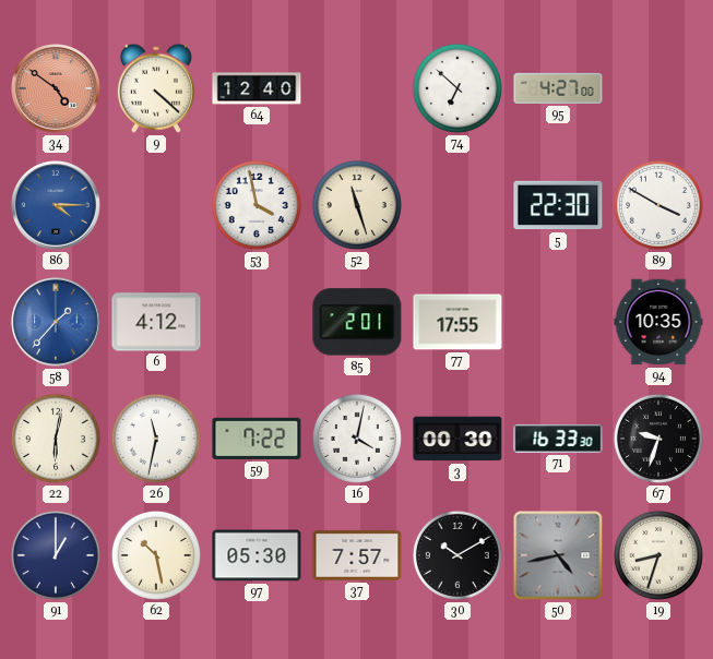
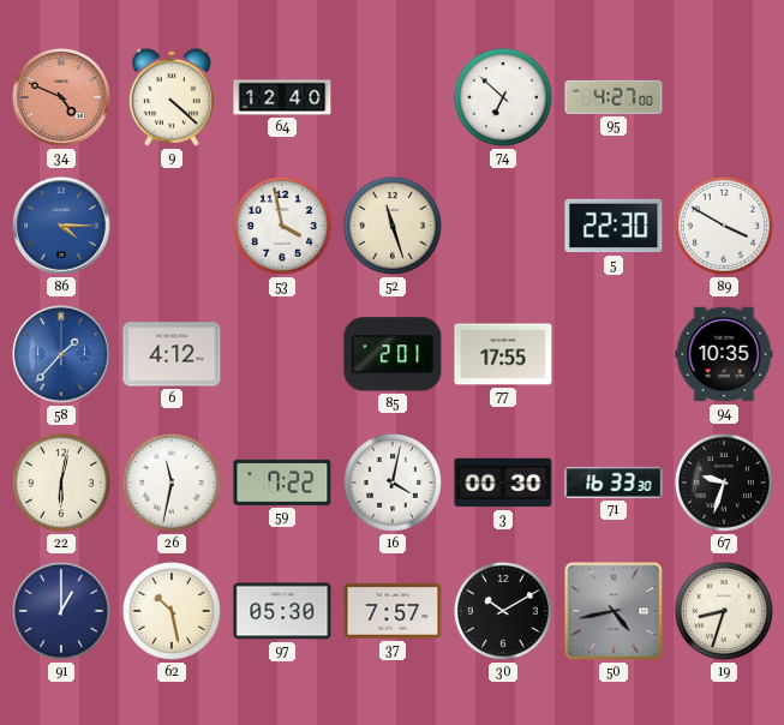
34: 4:51 -> 4:49
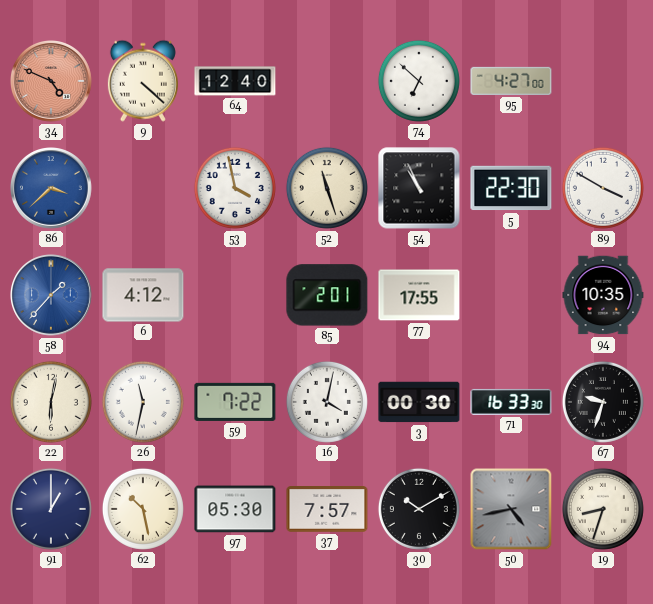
86: 4:15 -> 3:38
54: none -> 10:56
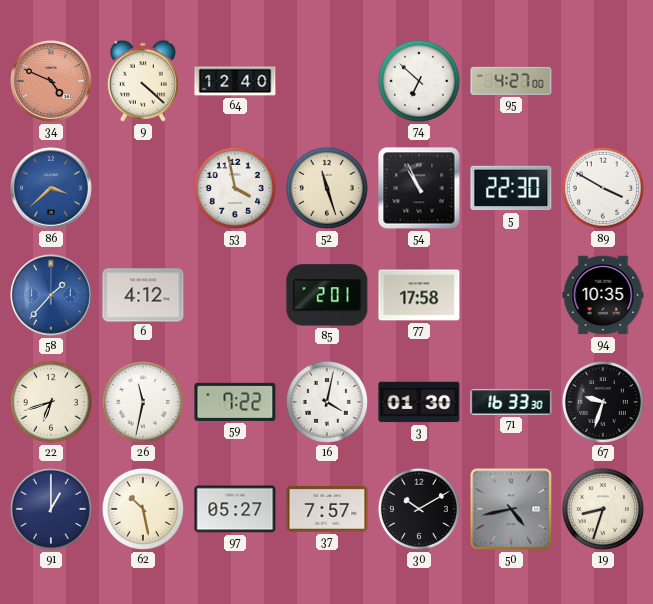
77: 17:55 -> 17:58
22: 6:02 -> 6:42
3: 00:30 -> 01:30
97: 05:30 -> 05:27
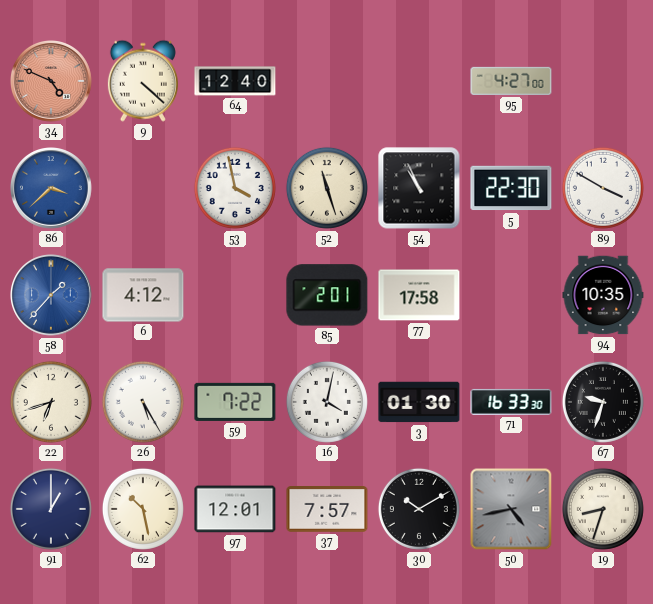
74: 6:52 -> none
26: 11:32 -> 5:25
97: 05:27 -> 12:01
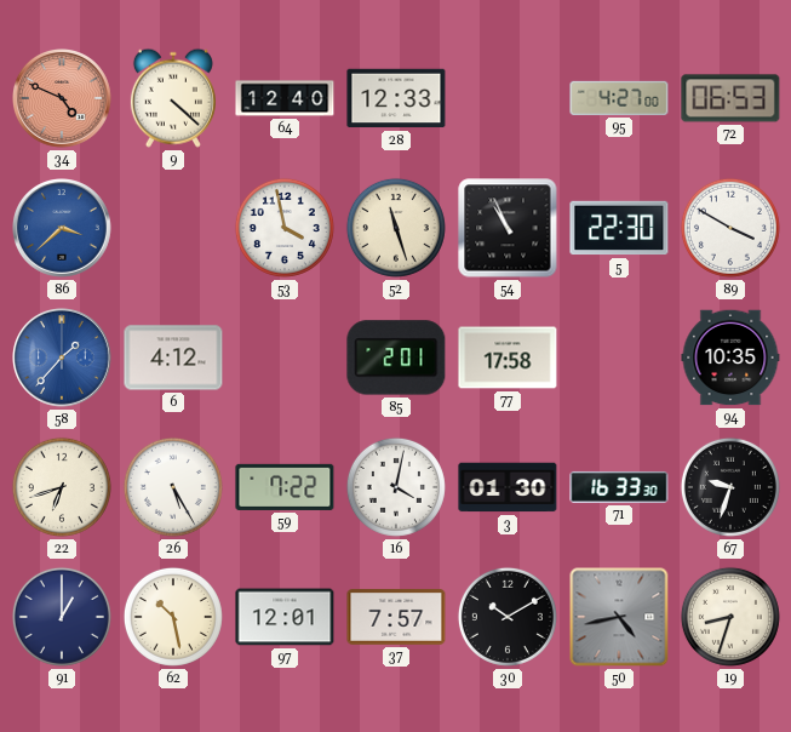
28: none -> 12:33
72: none -> 06:53
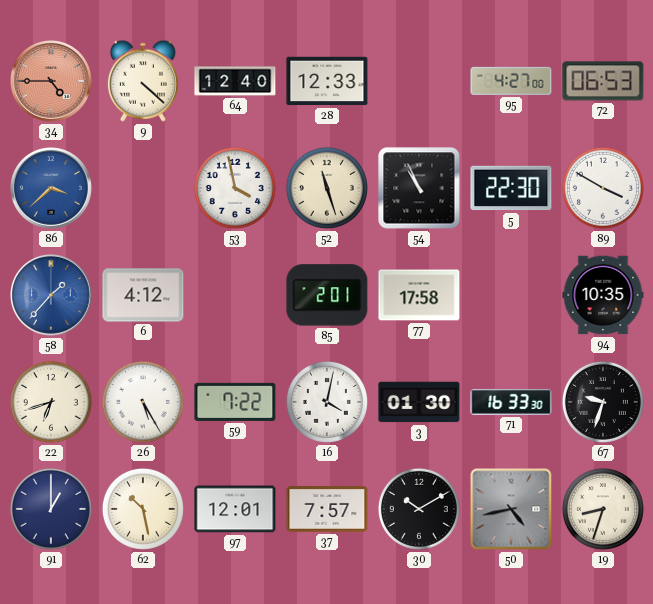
34: 4:49 -> 4:45
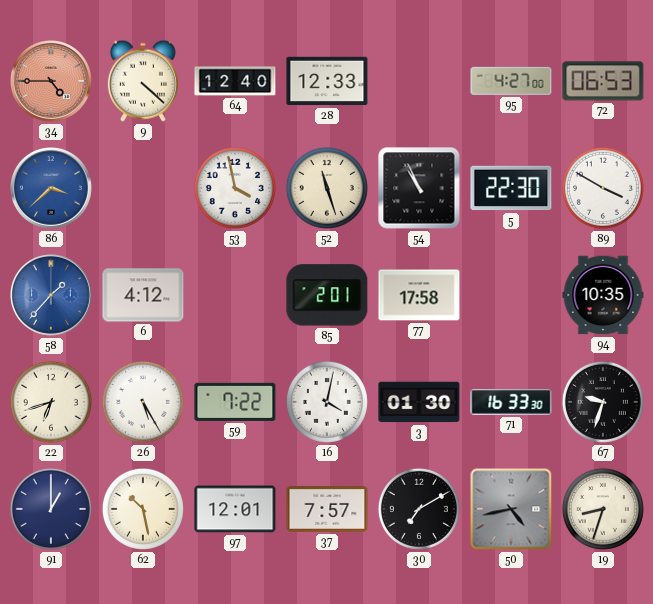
30: 10:10 -> 7:10
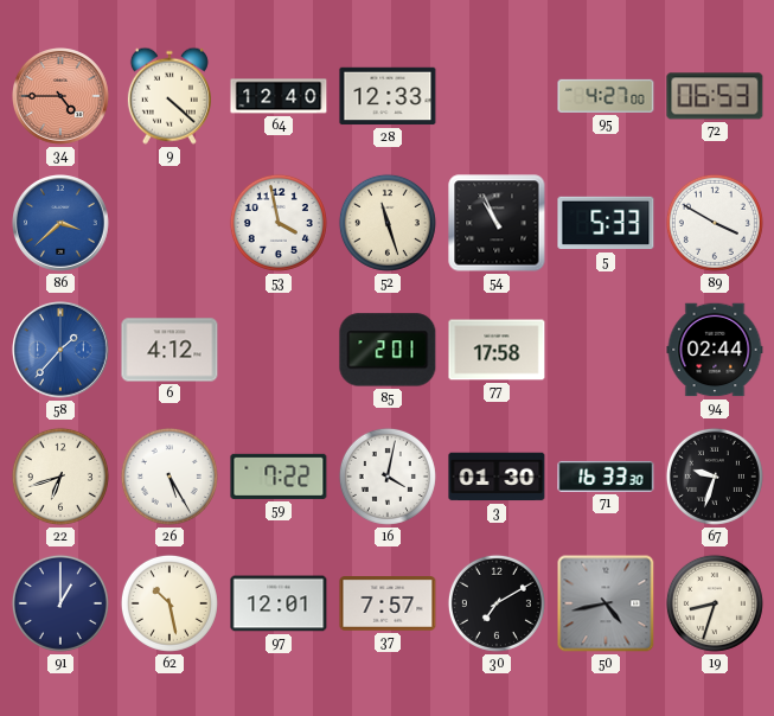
5: 22:30 -> 5:33
94: 10:35 -> 02:44
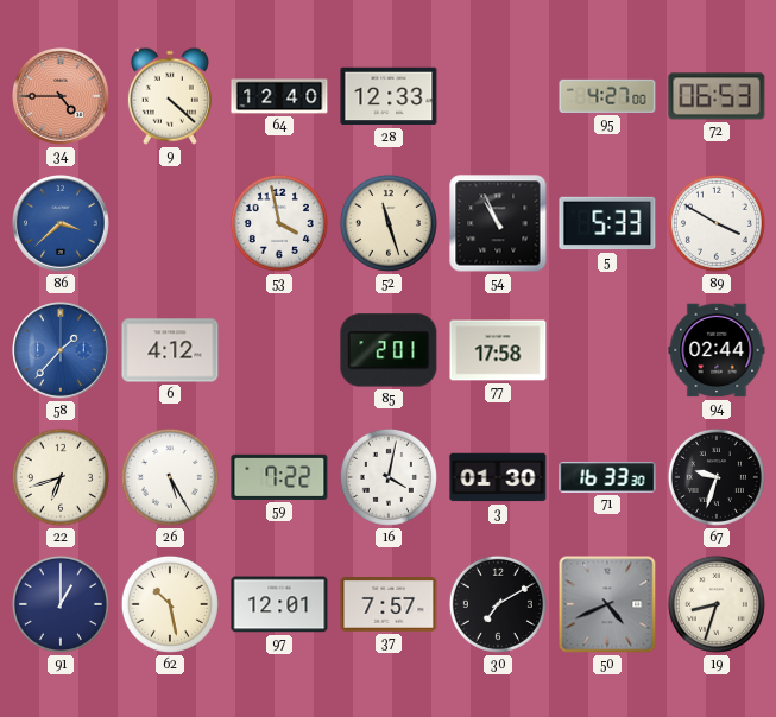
50: 4:43 -> 4:41
